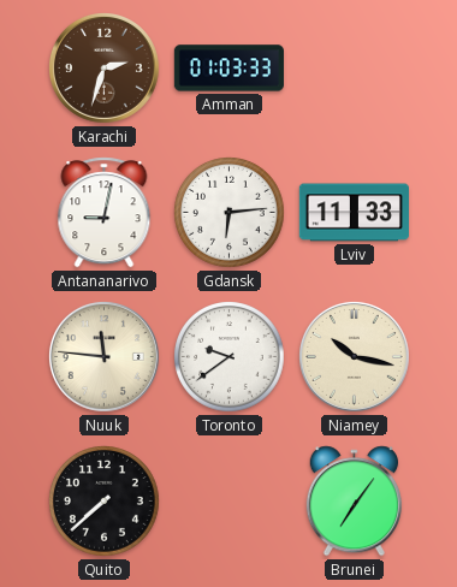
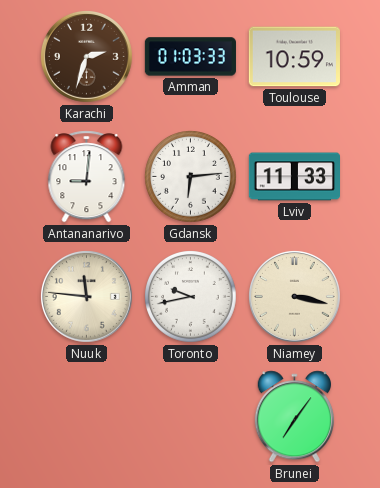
Toulouse: none -> 10:59
Antananarivo: 9:02 -> 9:01
Toronto: 9:39 -> 9:43
Niamey: 10:17 -> 3:17
Quito: 7:38 -> none
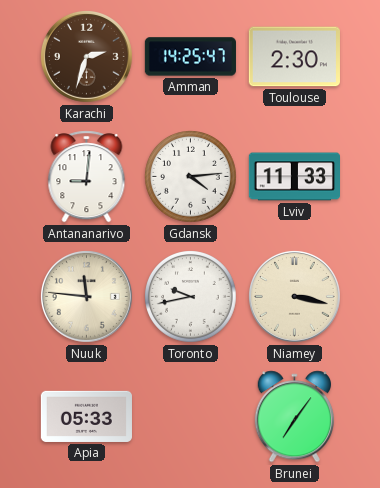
Amman: 01:03 -> 14:25
Toulouse: 10:59 -> 2:30
Gdansk: 6:14 -> 4:14
Apia: none -> 05:33
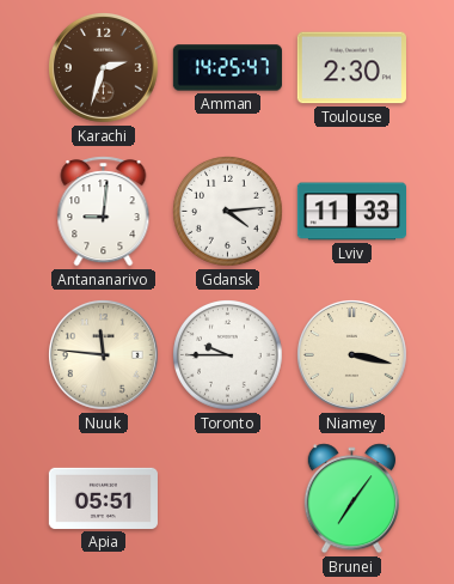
Toronto: 9:43 -> 9:45
Apia: 05:33 -> 05:51
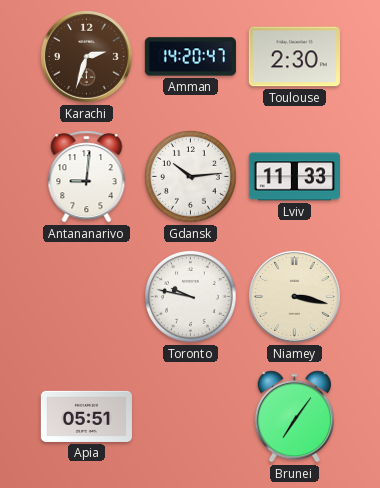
Amman: 14:25 -> 14:20
Gdansk: 4:14 -> 10:14
Nuuk: 11:46 -> none
Toronto: 9:45 -> 9:47
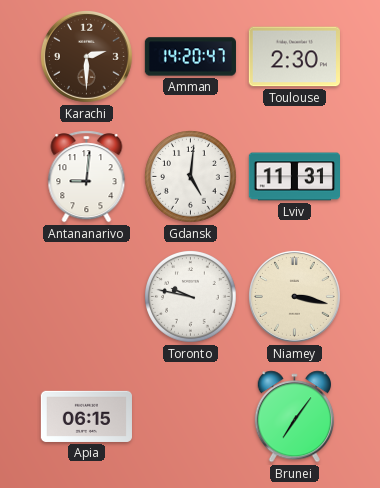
Karachi: 2:33 -> 2:30
Gdansk: 10:14 -> 5:01
Lviv: 11:33 -> 11:31
Apia: 05:51 -> 06:15
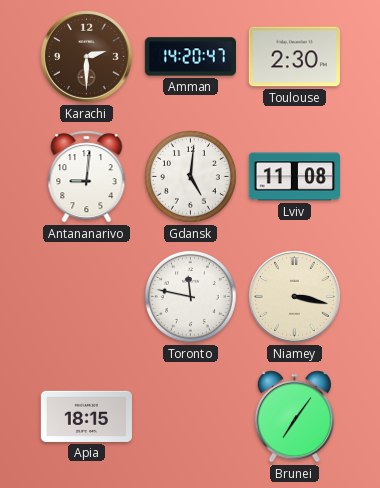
Lviv: 11:31 -> 11:08
Toronto: 9:47 -> 11:47
Apia: 06:15 -> 18:15
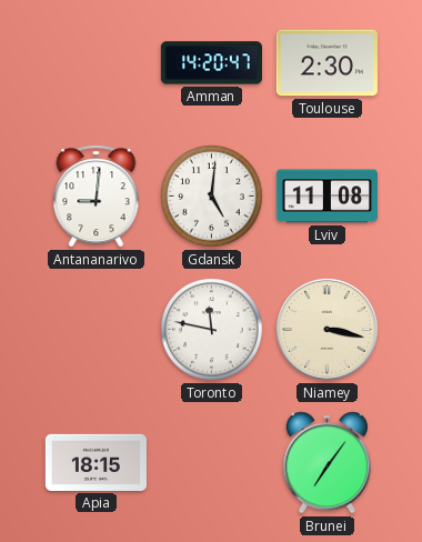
Karachi: 2:30 -> none
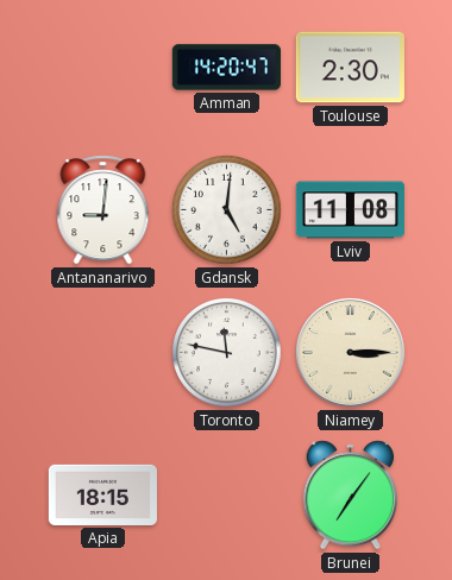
Niamey: 3:17 -> 3:15
